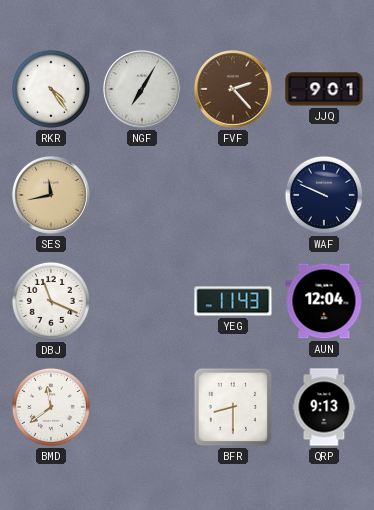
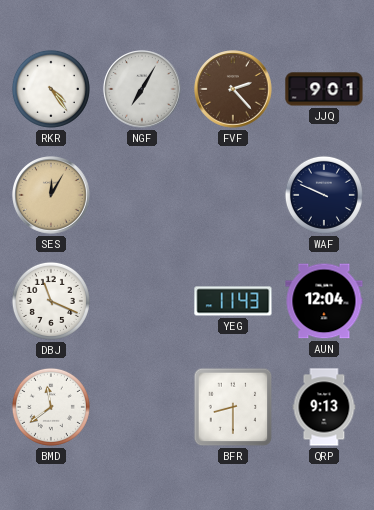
SES: 11:43 -> 12:05
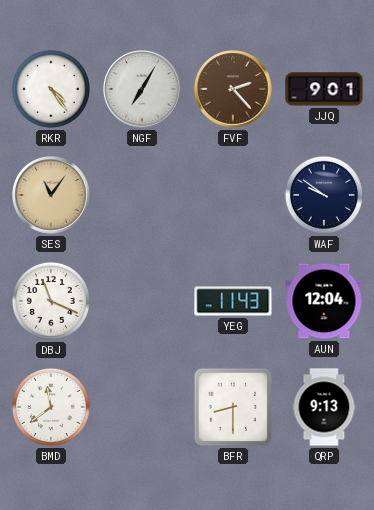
SES: 12:05 -> 11:06
WAF: 9:49 -> 9:51
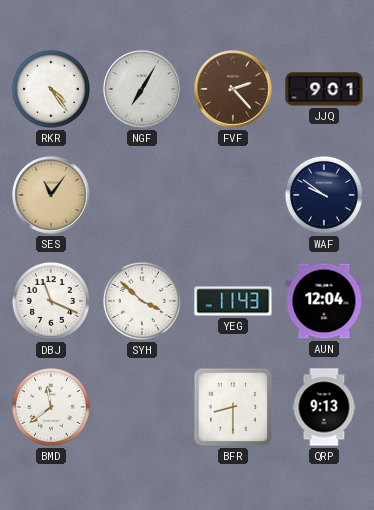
SYH: none -> 3:52
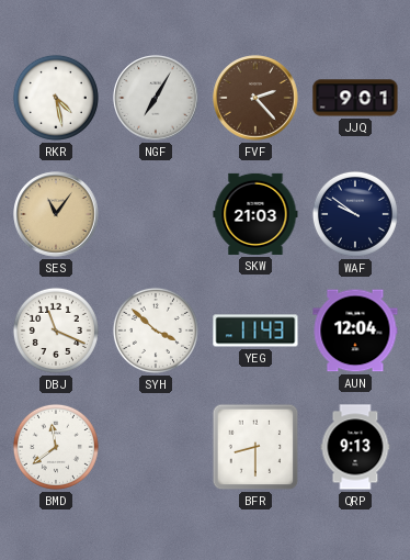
RKR: 4:24 -> 4:28
SKW: none -> 21:03
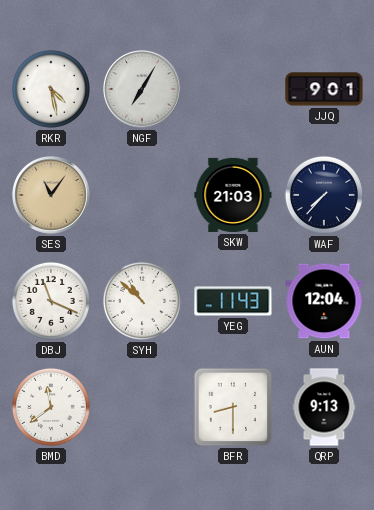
FVF: 2:23 -> none
WAF: 9:51 -> 7:37
SYH: 3:52 -> 10:52
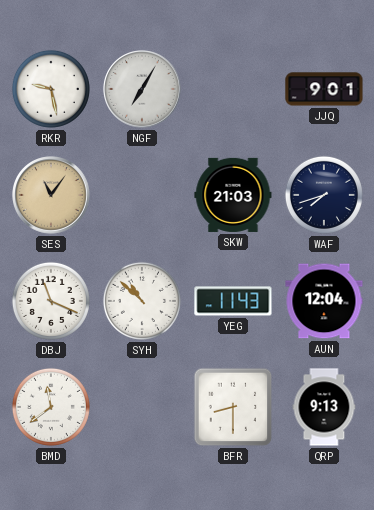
RKR: 4:28 -> 9:28
WAF: 7:37 -> 7:42
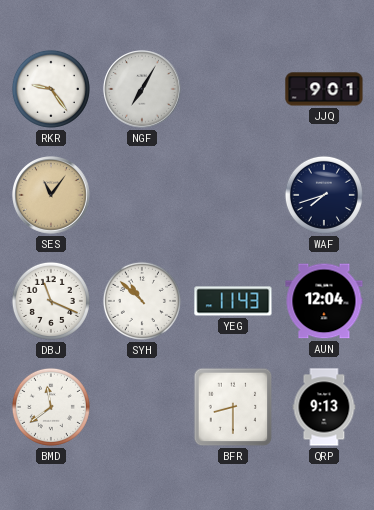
RKR: 9:28 -> 9:24
SKW: 21:03 -> none
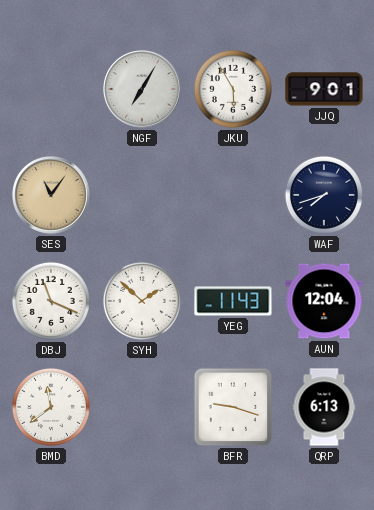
RKR: 9:24 -> none
JKU: none -> 5:55
SYH: 10:52 -> 1:52
BFR: 8:30 -> 9:18
QRP: 9:13 -> 6:13
